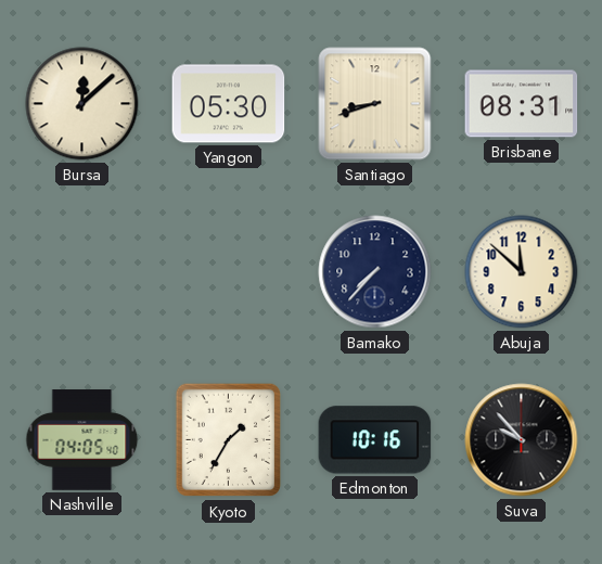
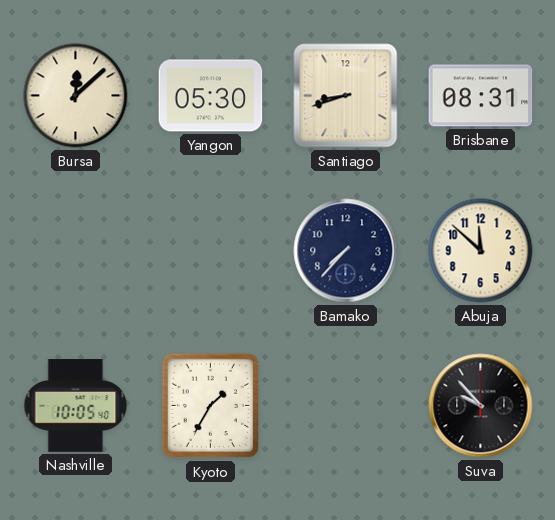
Nashville: 04:05 -> 10:05
Edmonton: 10:16 -> none
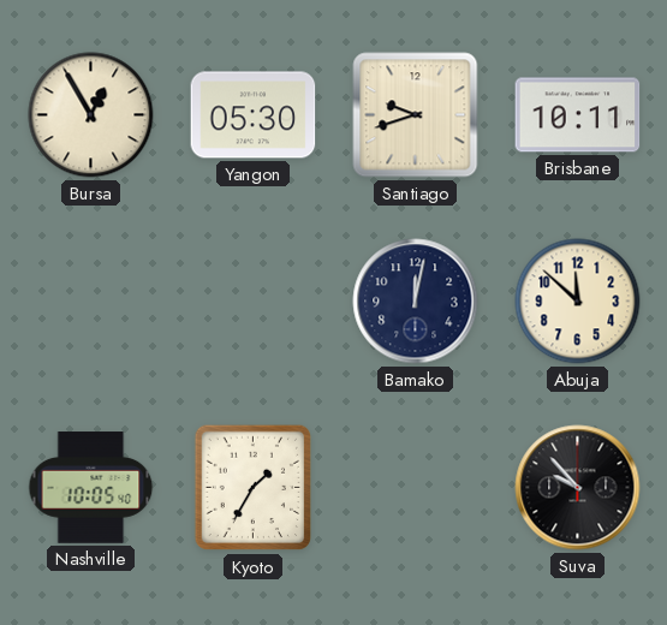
Bursa: 12:08 -> 12:55
Santiago: 8:42 -> 9:42
Brisbane: 08:31 -> 10:11
Bamako: 7:37 -> 12:02
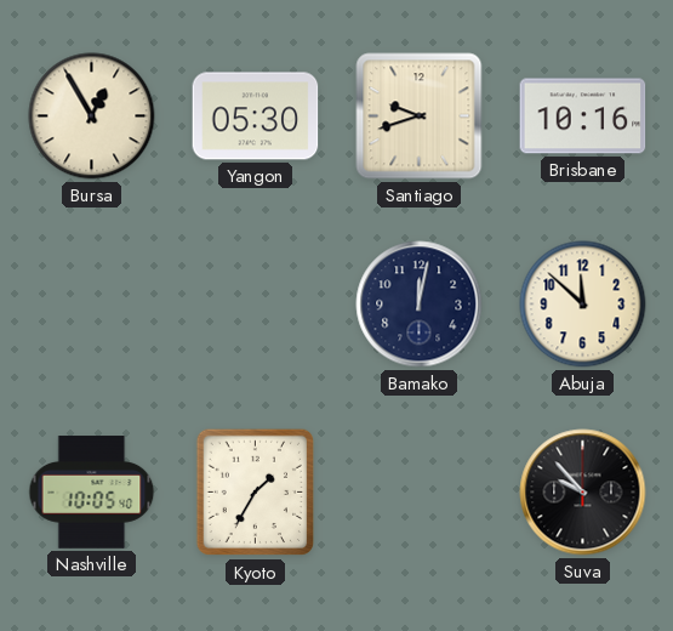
Brisbane: 10:11 -> 10:16
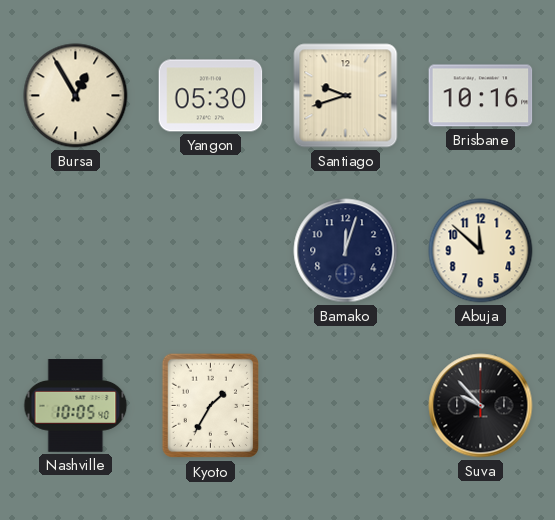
Bamako: 12:02 -> 12:03
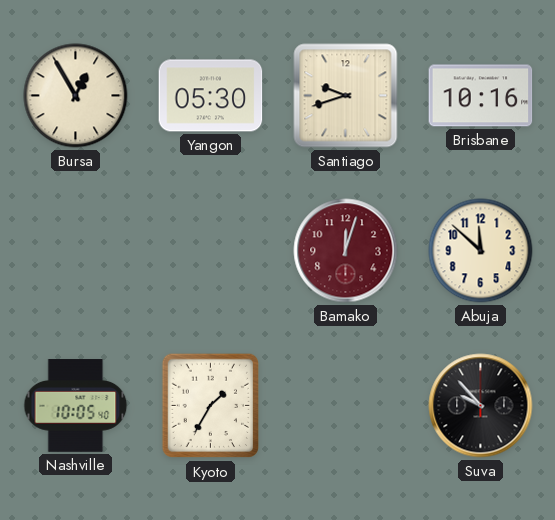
Bamako dial: navy -> burgundy
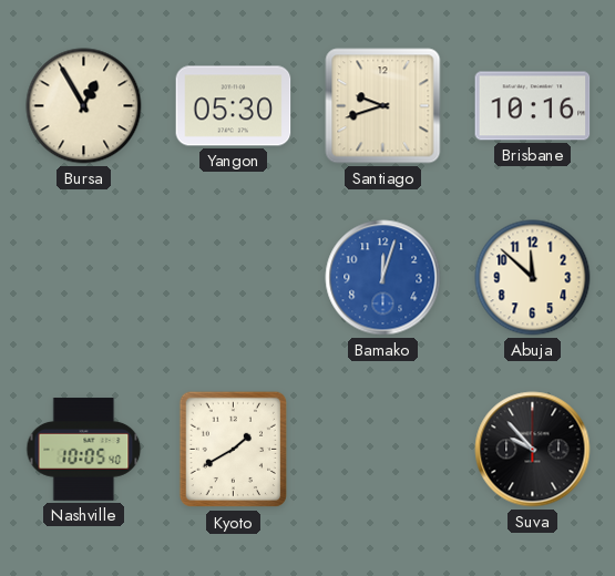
Bamako dial: burgundy -> blue
Kyoto: 1:35 -> 1:40
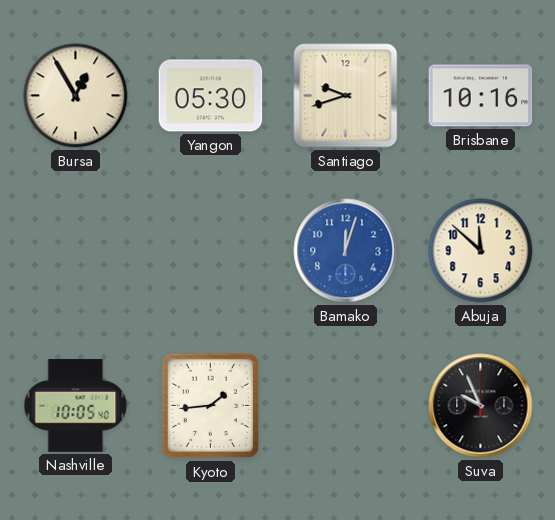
Kyoto: 1:40 -> 1:44
Suva: 9:53 -> 9:56
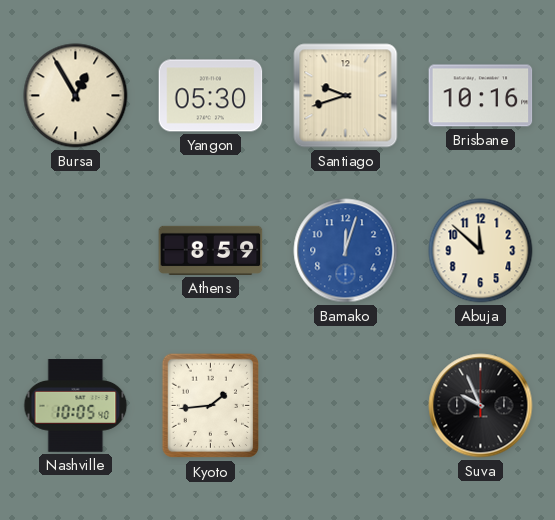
Athens: none -> 8:59
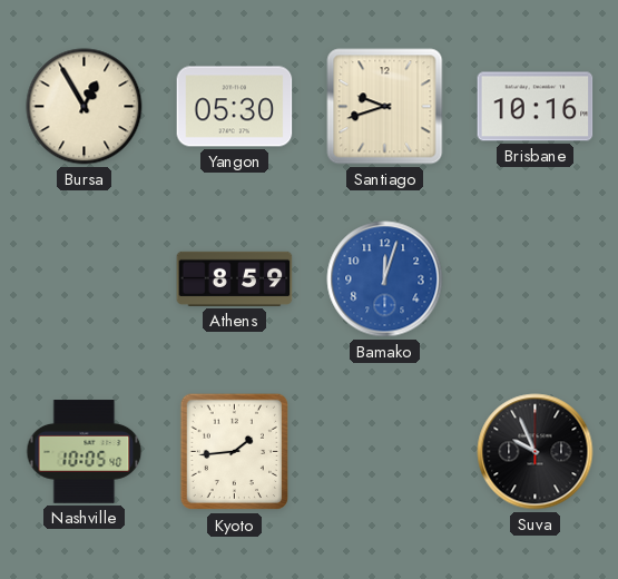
Abuja: 11:52 -> none
